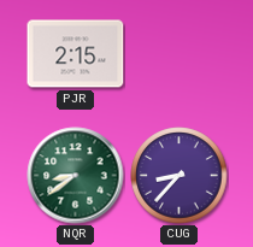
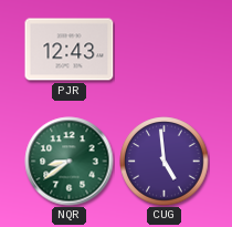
PJR: 2:15 -> 12:43
CUG: 8:37 -> 4:59
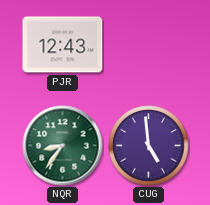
NQR: 8:39 -> 8:36
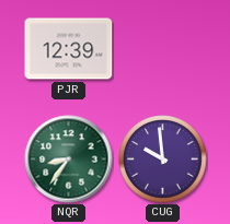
PJR: 12:43 -> 12:39
CUG: 4:59 -> 9:59
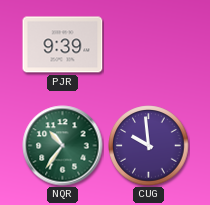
PJR: 12:39 -> 9:39
NQR: 8:36 -> 10:36
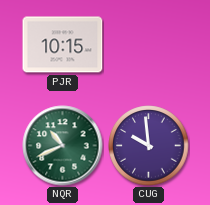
PJR: 9:39 -> 10:15
NQR: 10:36 -> 10:41
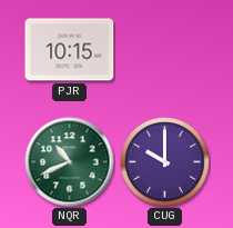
CUG: 9:59 -> 10:00
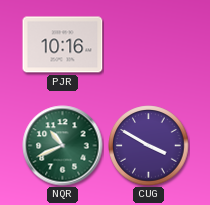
PJR: 10:15 -> 10:16
CUG: 10:00 -> 3:50
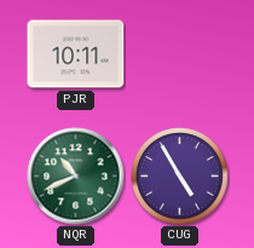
PJR: 10:16 -> 10:11
CUG: 3:50 -> 4:55
